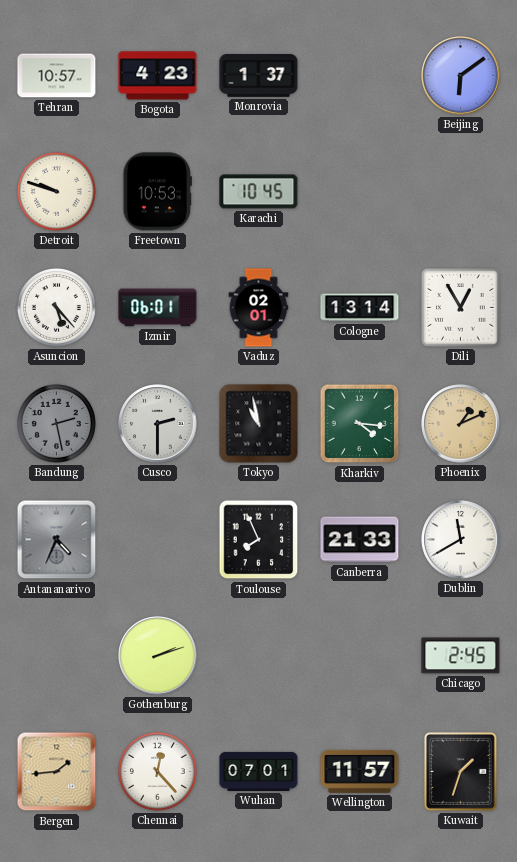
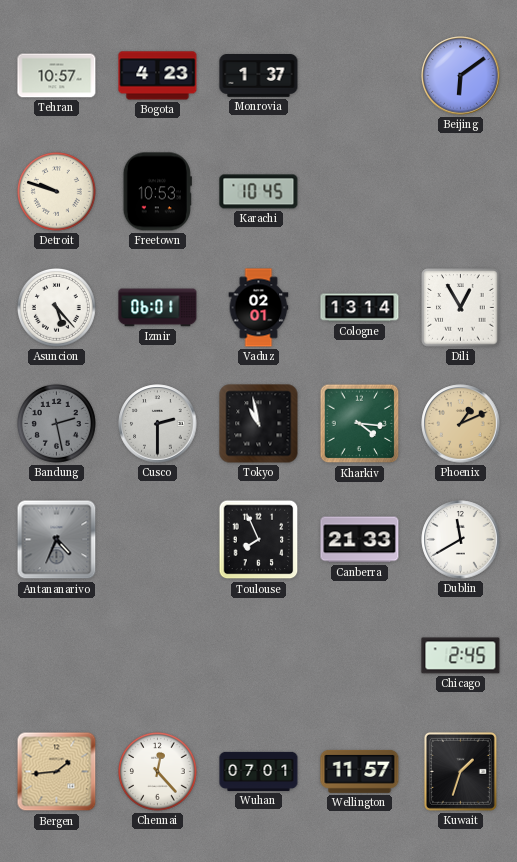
Gothenburg: 2:12 -> none
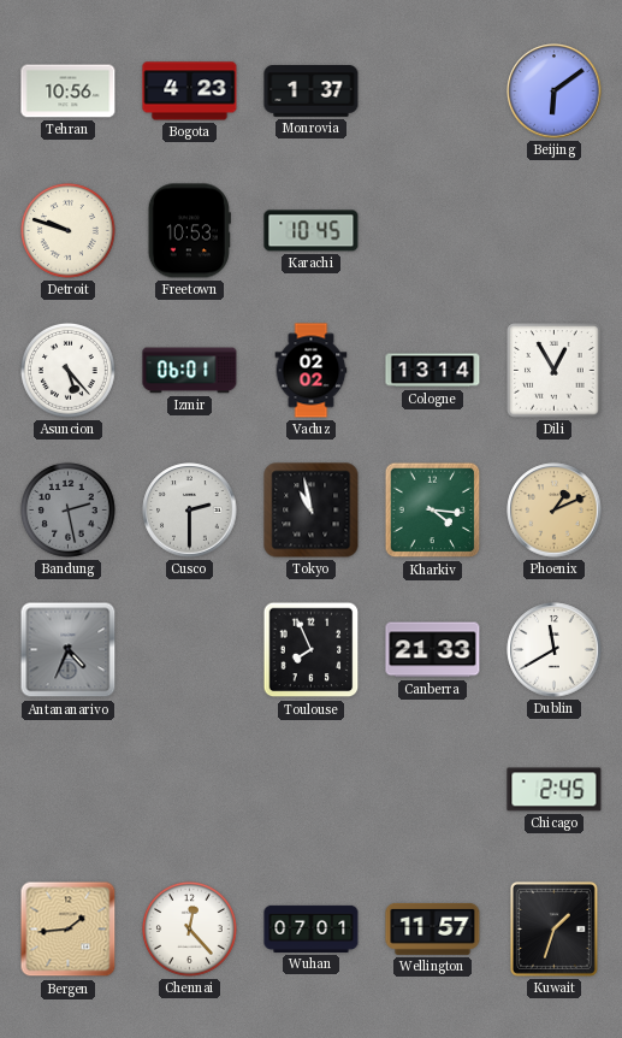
Tehran: 10:57 -> 10:56
Vaduz: 02:01 -> 02:02
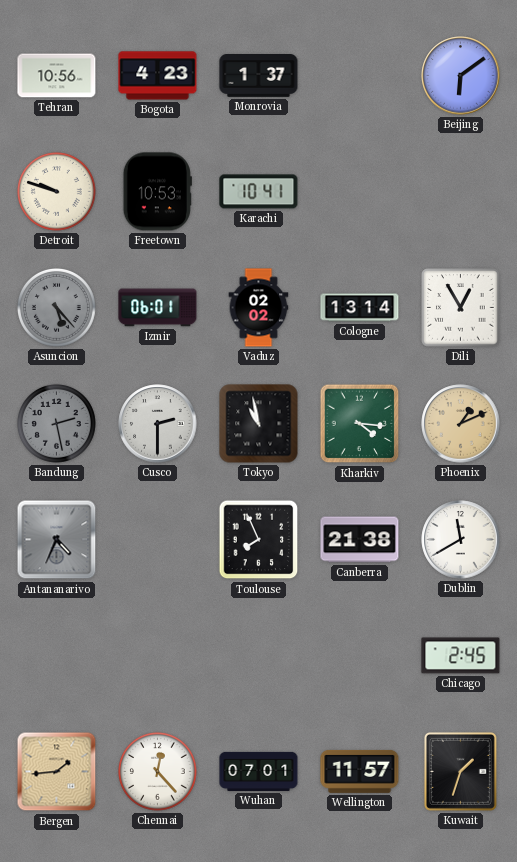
Karachi: 10:45 -> 10:41
Asuncion dial: white -> grey
Canberra: 21:33 -> 21:38
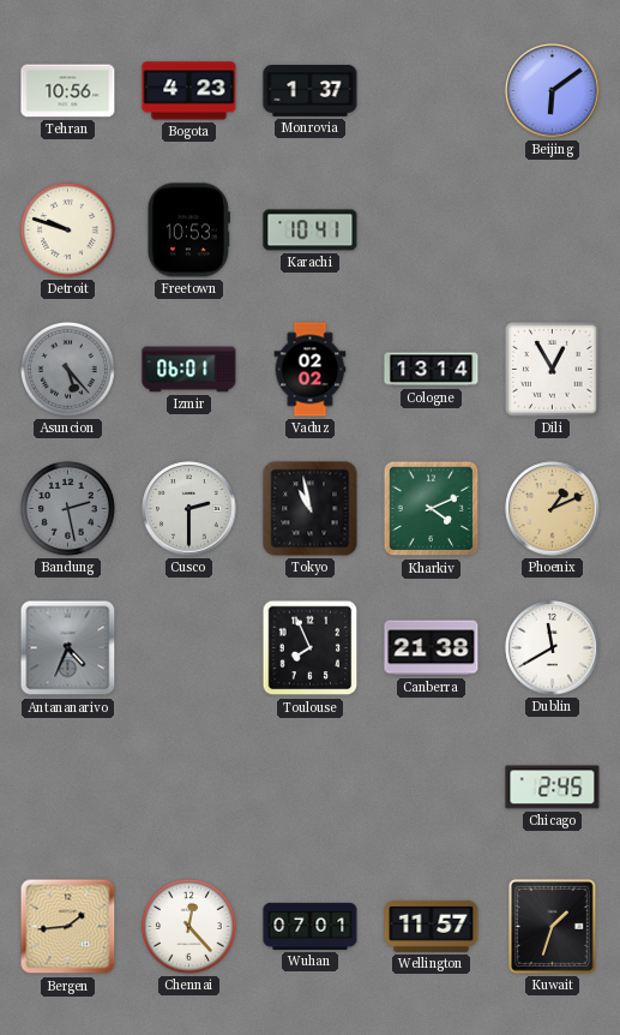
Kharkiv: 4:16 -> 4:11
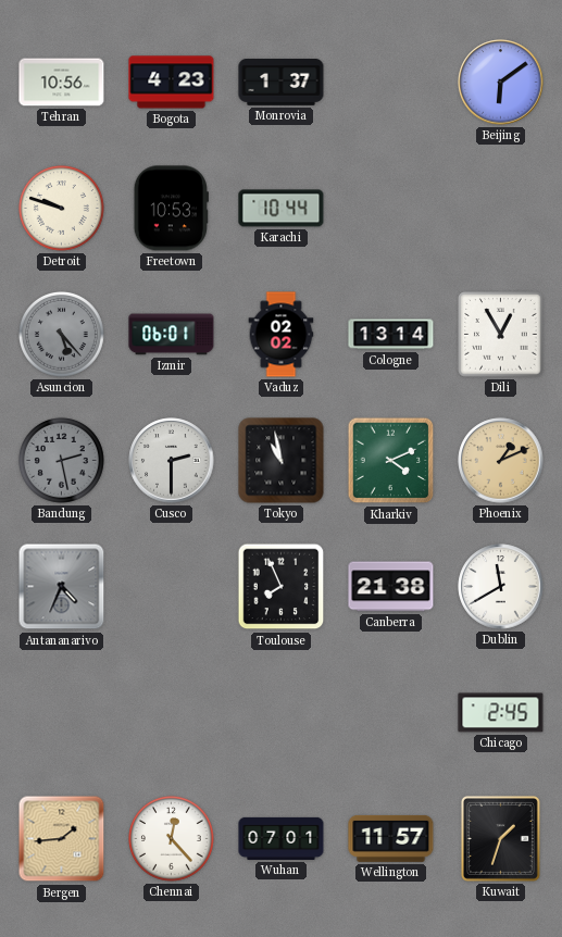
Karachi: 10:41 -> 10:44
